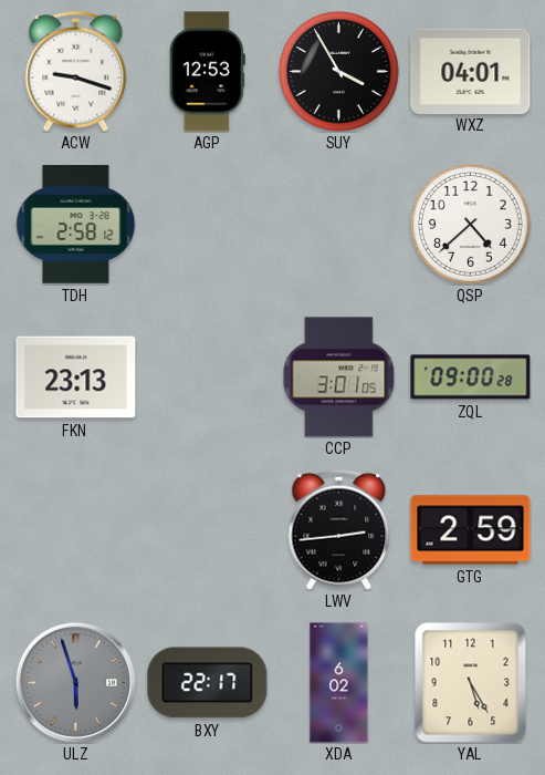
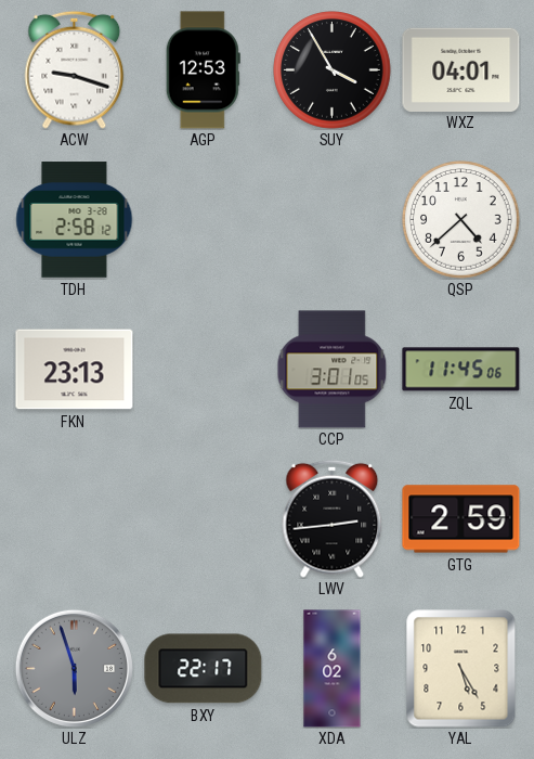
ZQL: 09:00 -> 11:45
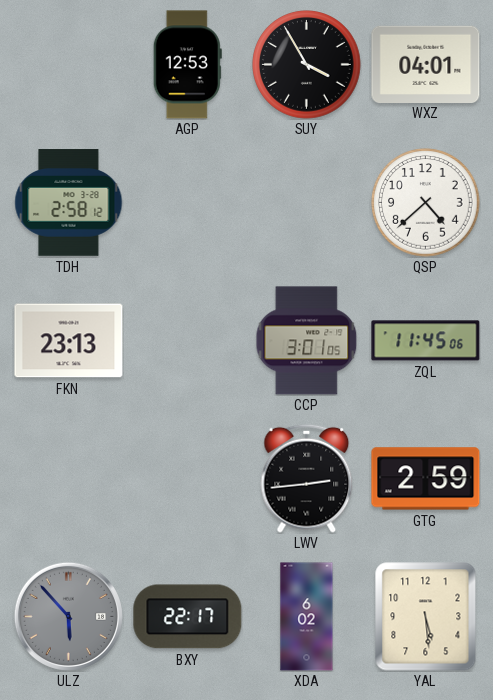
ACW: 9:18 -> none
ULZ: 5:57 -> 5:53
YAL: 5:25 -> 5:29
